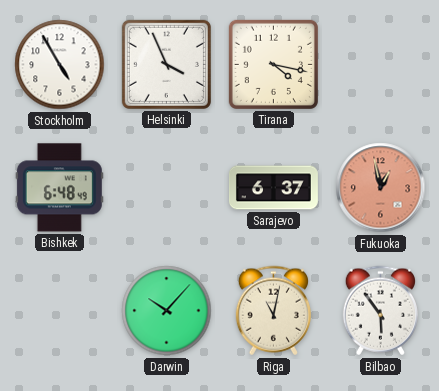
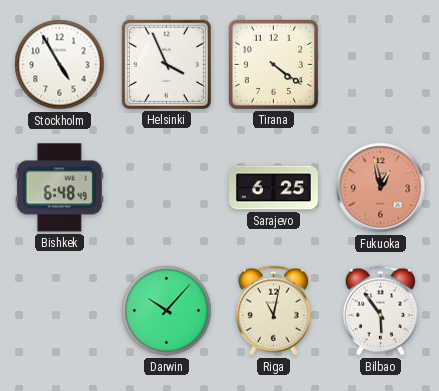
Tirana: 4:17 -> 4:21
Sarajevo: 6:37 -> 6:25
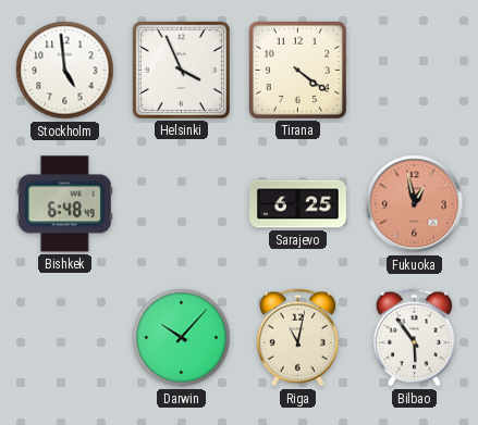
Stockholm: 4:55 -> 4:59
